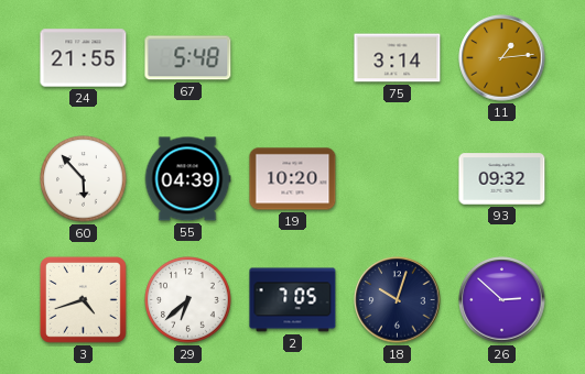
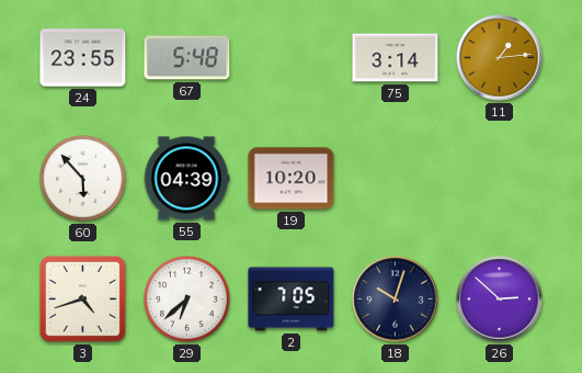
24: 21:55 -> 23:55
93: 09:32 -> none
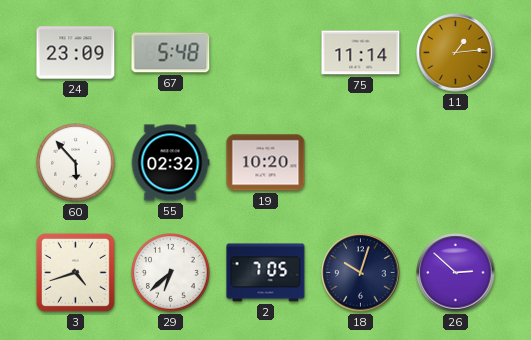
24: 23:55 -> 23:09
75: 3:14 -> 11:14
55: 04:39 -> 02:32
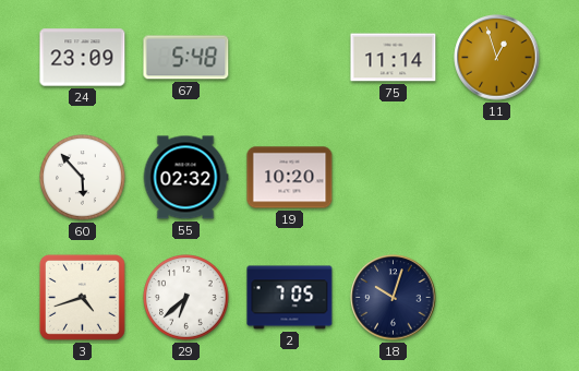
11: 1:14 -> 12:57
26: 2:52 -> none
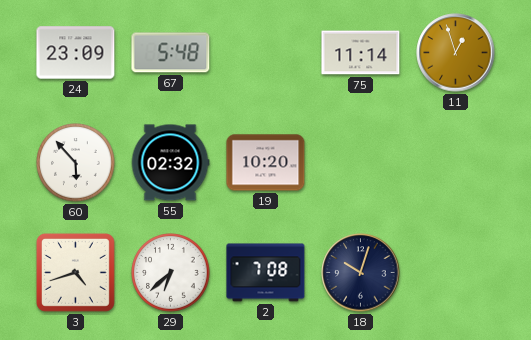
2: 7:05 -> 7:08
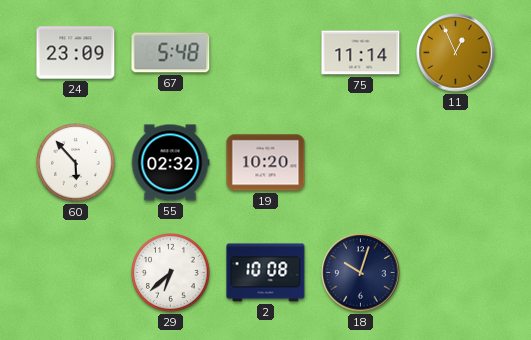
11: 12:57 -> 12:56
3: 4:42 -> none
2: 7:08 -> 10:08
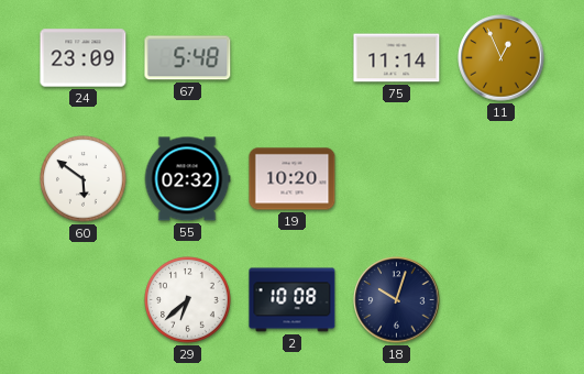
60: 5:53 -> 5:51
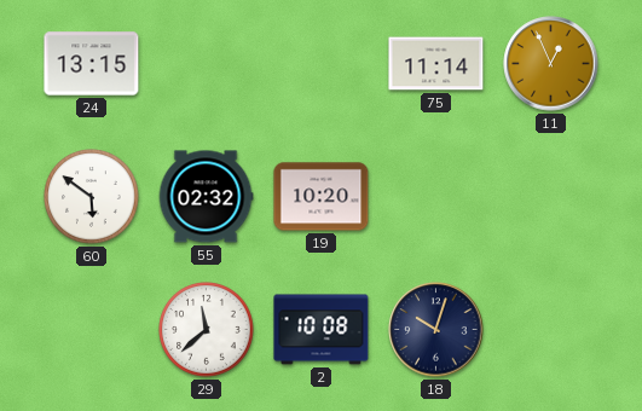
24: 23:09 -> 13:15
67: 5:48 -> none
29: 6:38 -> 11:38
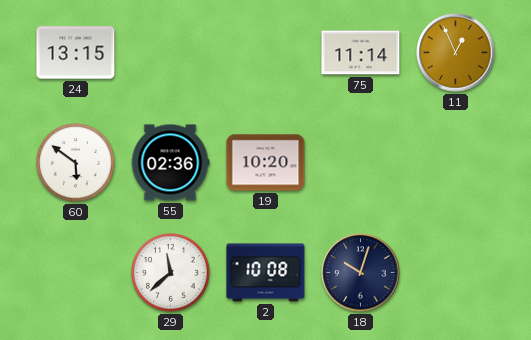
55: 02:32 -> 02:36
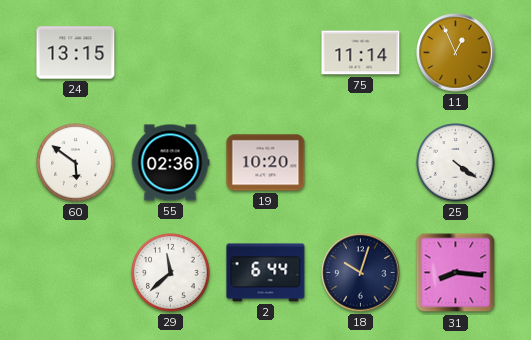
25: none -> 4:21
2: 10:08 -> 6:44
31: none -> 8:16
